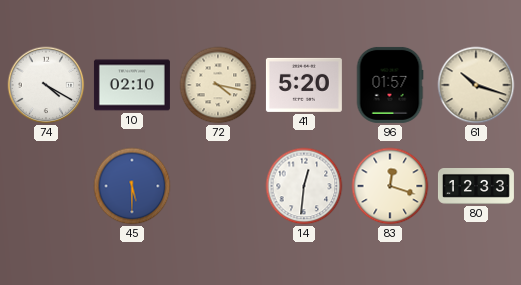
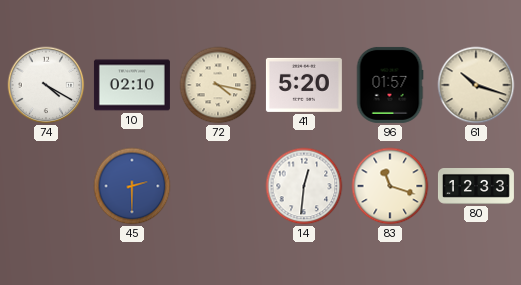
45: 5:30 -> 2:30
83: 12:18 -> 11:18
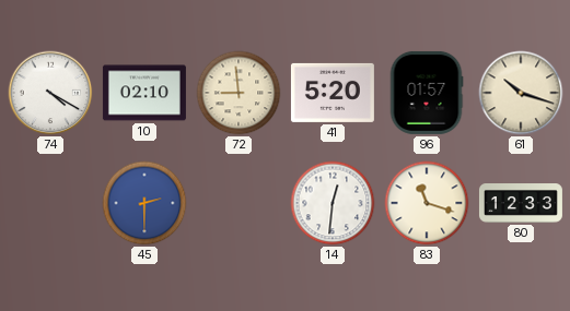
72: 4:17 -> 8:59
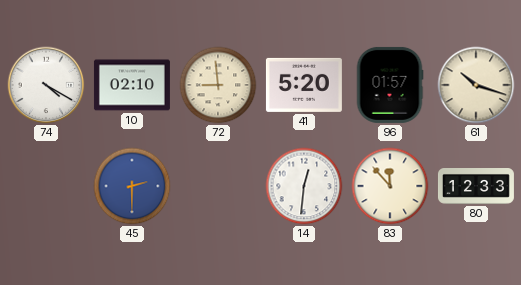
83: 11:18 -> 11:53
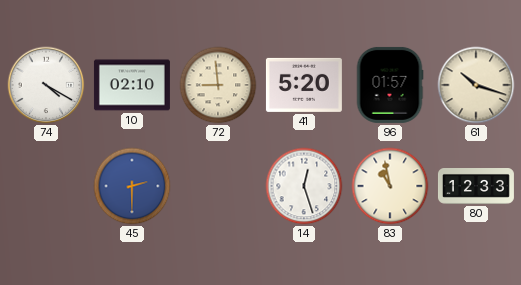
14: 12:31 -> 12:27
83: 11:53 -> 10:58
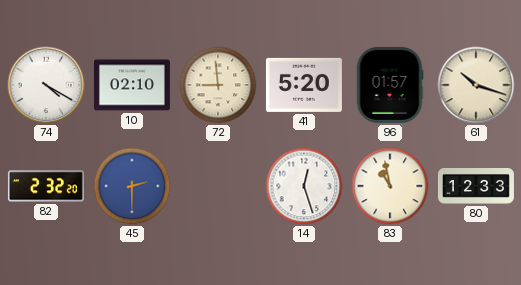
82: none -> 2:32
